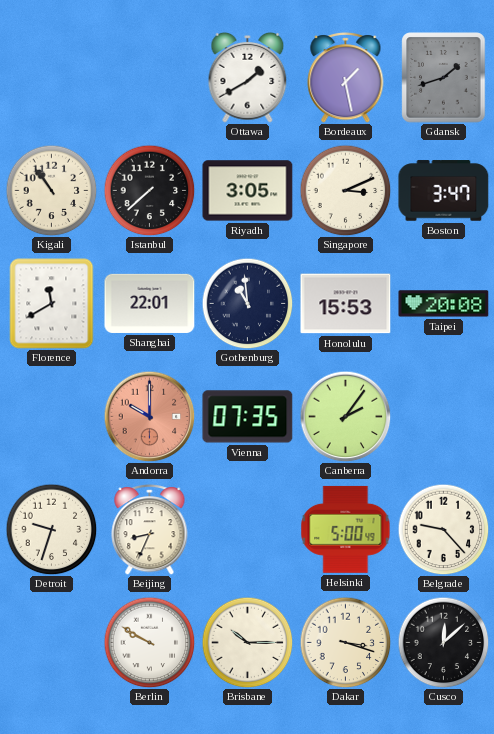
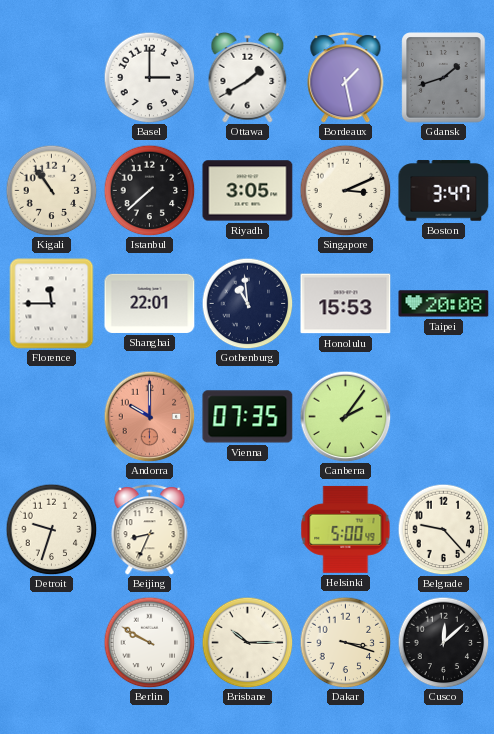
Basel: none -> 3:00
Florence: 11:40 -> 11:45
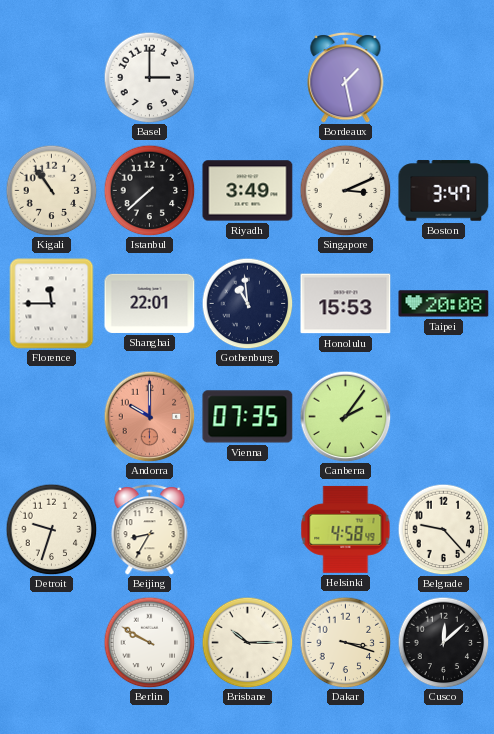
Ottawa: 1:40 -> none
Gdansk: 1:42 -> none
Riyadh: 3:05 -> 3:49
Beijing: 8:34 -> 8:35
Helsinki: 5:00 -> 4:58
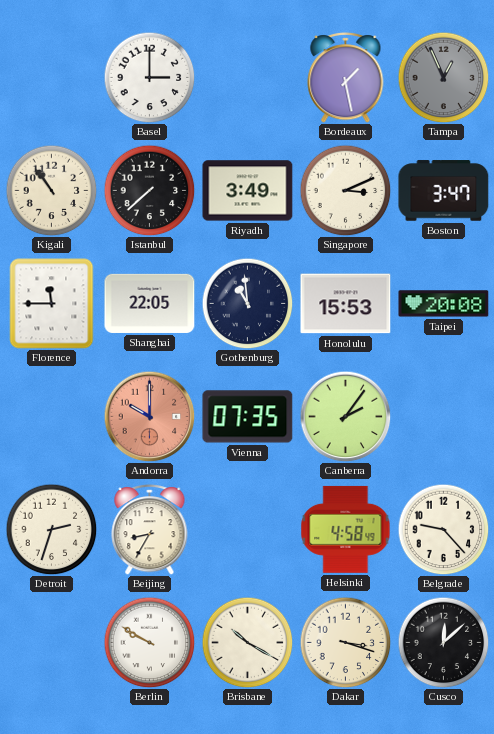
Tampa: none -> 12:56
Shanghai: 22:01 -> 22:05
Detroit: 9:33 -> 2:33
Brisbane: 10:15 -> 10:20
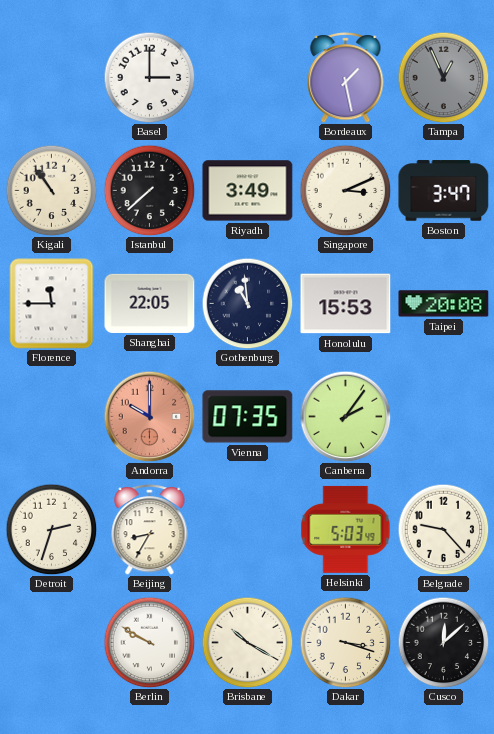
Helsinki: 4:58 -> 5:03
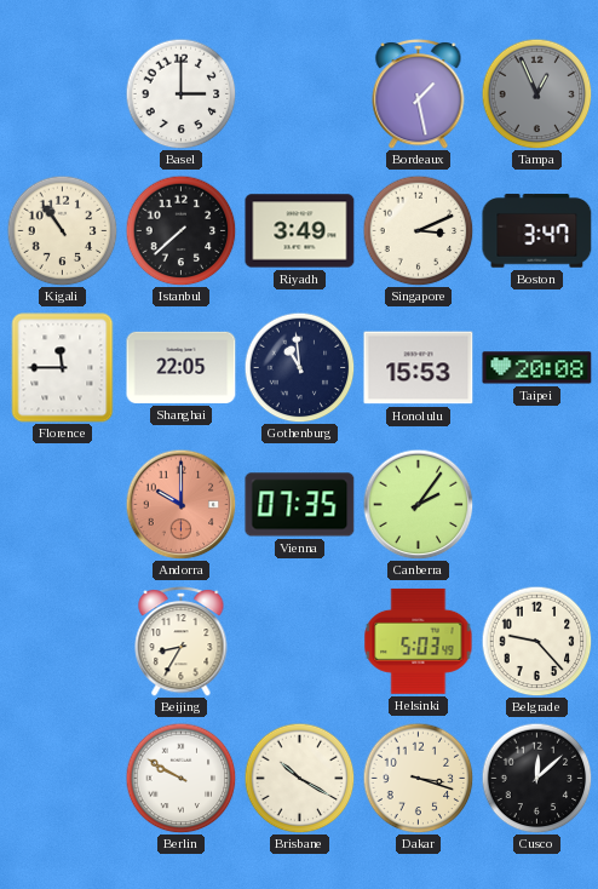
Detroit: 2:33 -> none
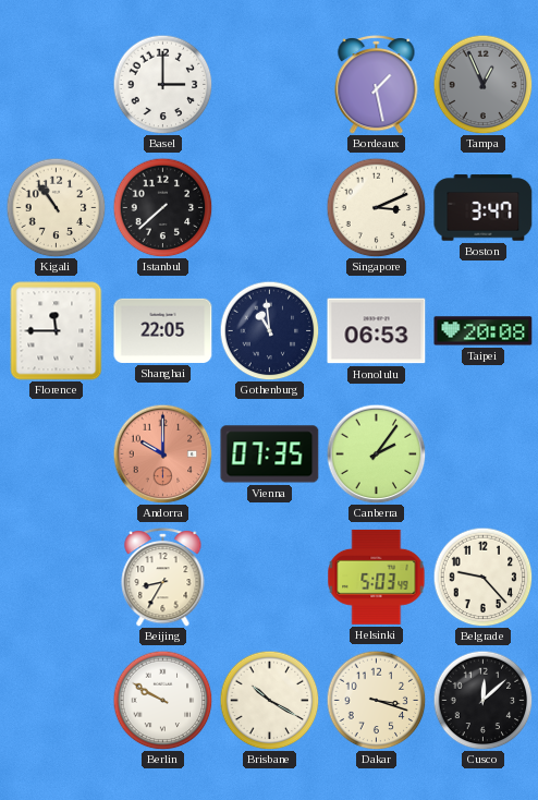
Riyadh: 3:49 -> none
Honolulu: 15:53 -> 06:53
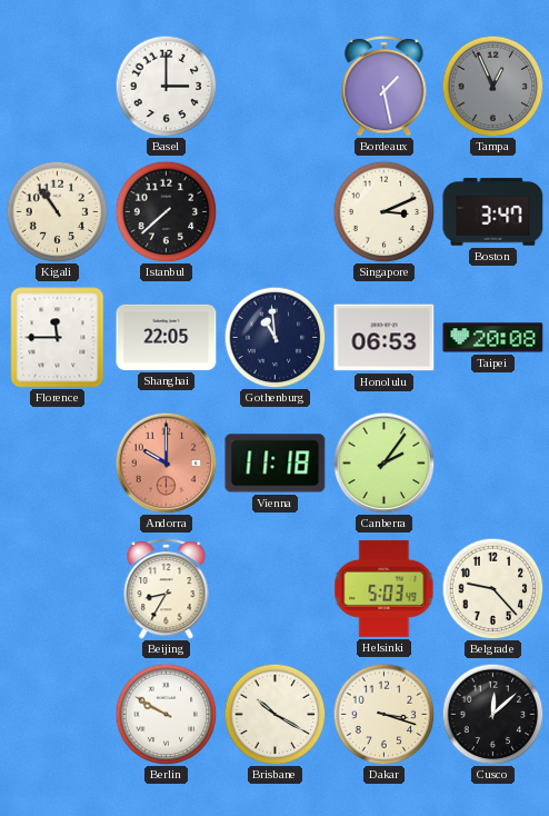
Vienna: 07:35 -> 11:18
